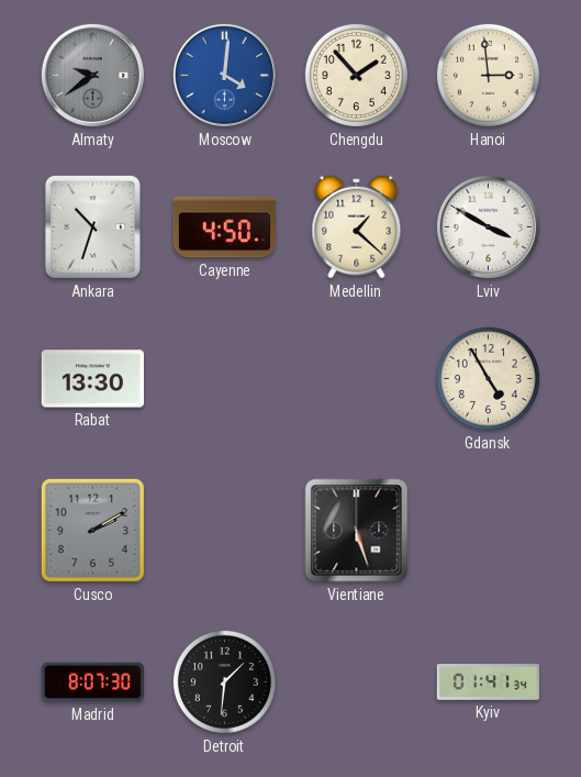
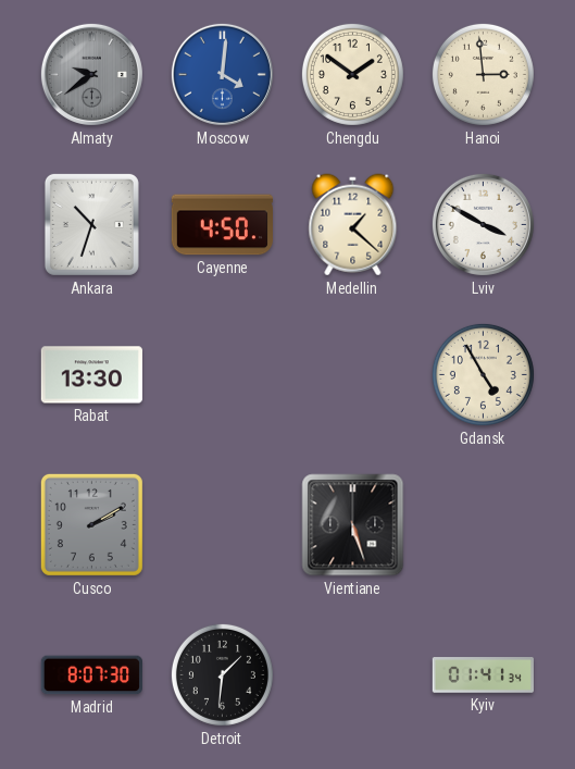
Chengdu: 1:53 -> 1:51
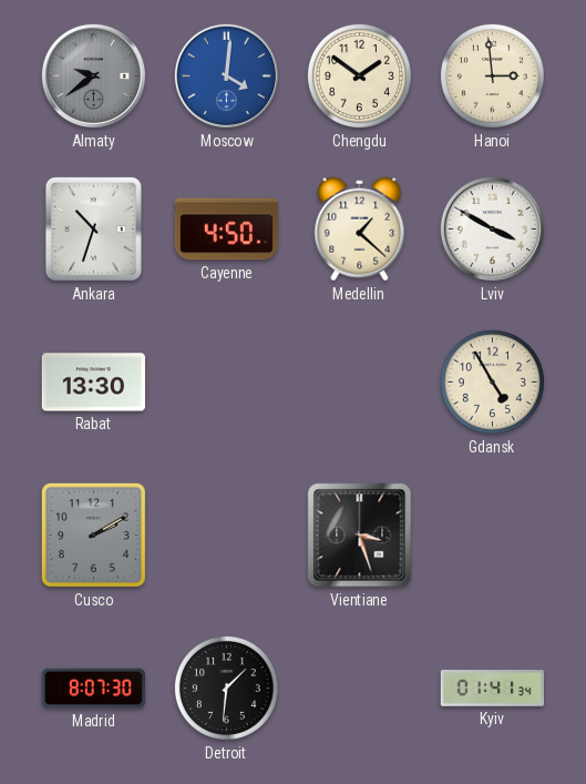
Vientiane: 5:27 -> 3:27
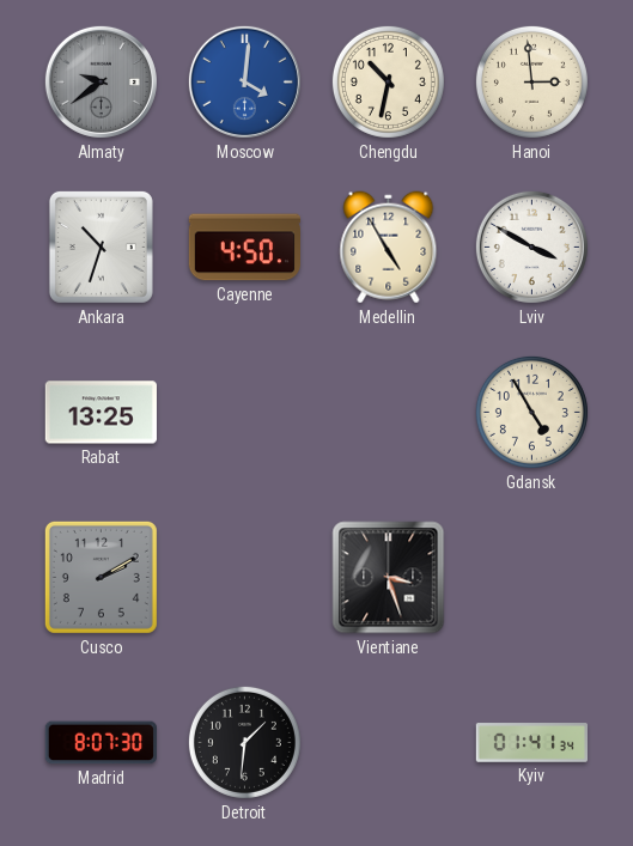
Chengdu: 1:51 -> 10:32
Medellin: 1:22 -> 4:55
Rabat: 13:30 -> 13:25
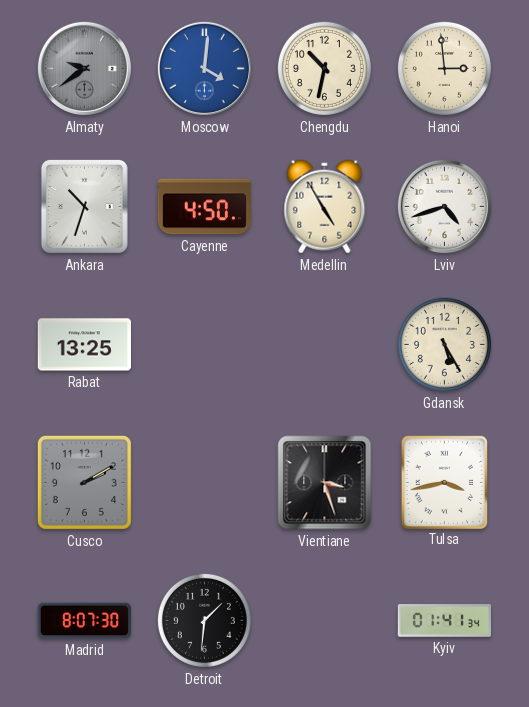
Lviv: 3:50 -> 4:42
Gdansk: 4:55 -> 5:25
Tulsa: none -> 3:43
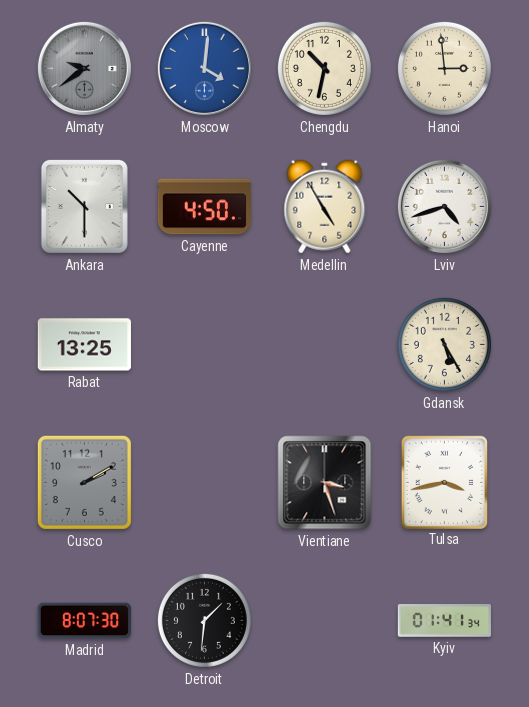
Ankara: 10:33 -> 10:30
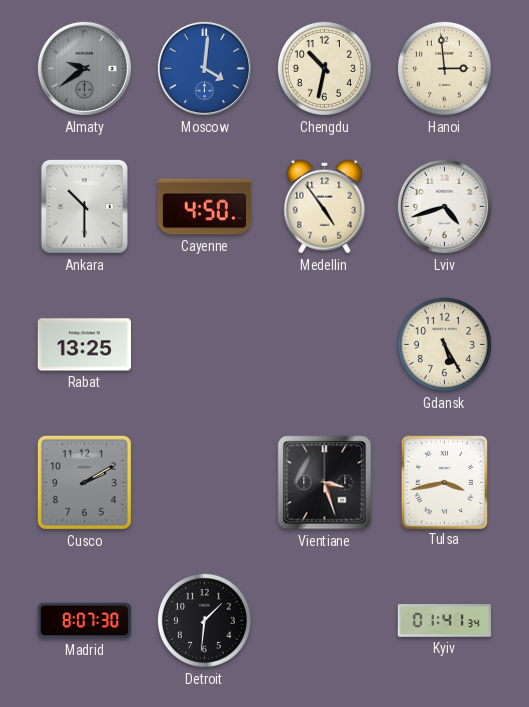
Medellin: 4:55 -> 4:54
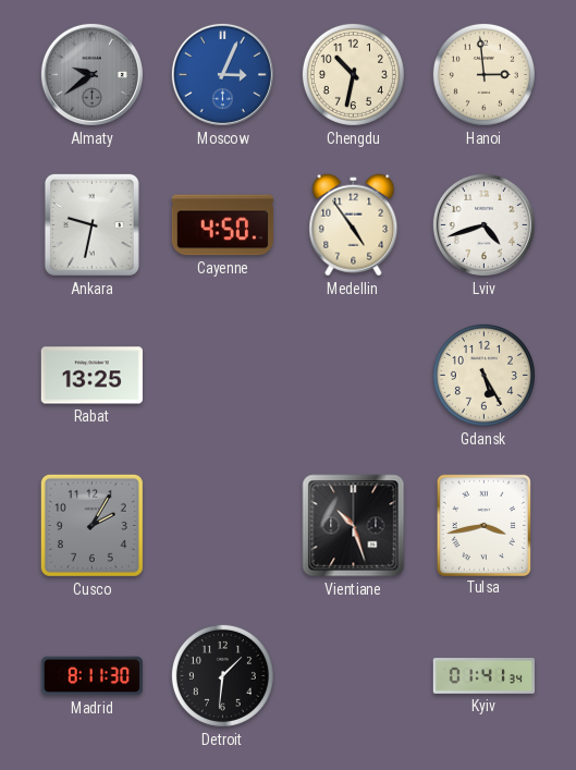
Moscow: 4:01 -> 3:04
Ankara: 10:30 -> 9:32
Cusco: 2:10 -> 2:05
Vientiane: 3:27 -> 10:27
Madrid: 8:07 -> 8:11
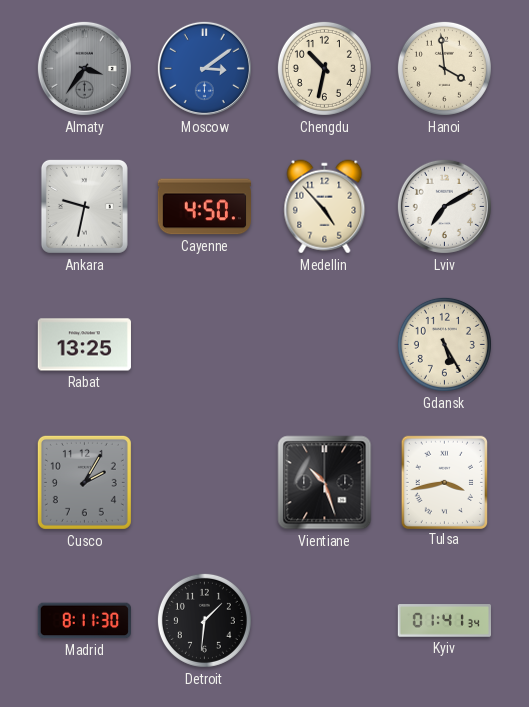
Almaty: 9:39 -> 3:36
Moscow: 3:04 -> 3:09
Hanoi: 2:59 -> 3:59
Medellin: 4:54 -> 4:53
Lviv: 4:42 -> 7:10
